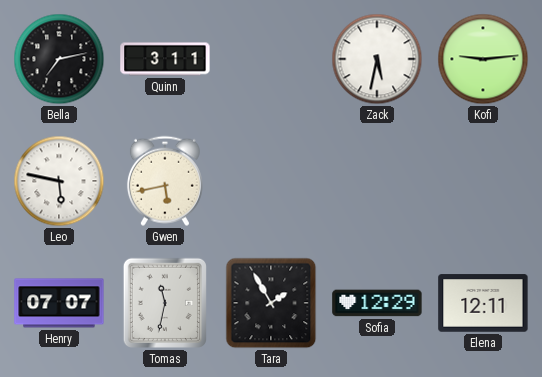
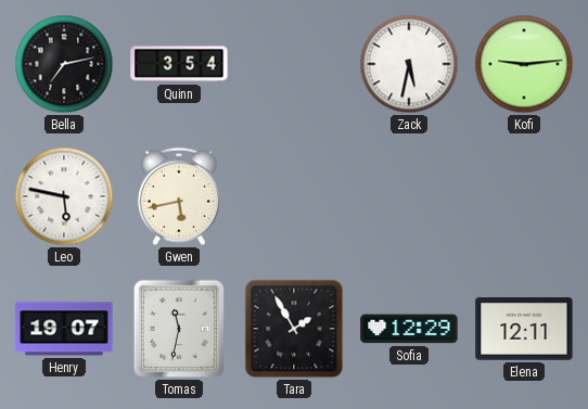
Quinn: 3:11 -> 3:54
Henry: 07:07 -> 19:07
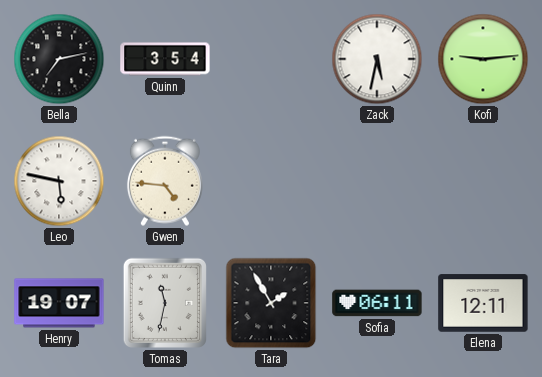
Gwen: 5:43 -> 4:46
Sofia: 12:29 -> 06:11
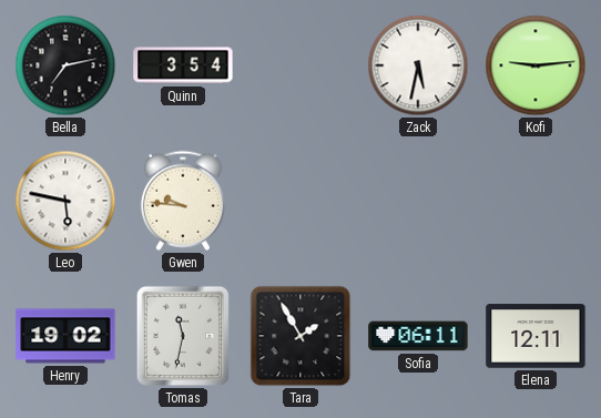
Gwen: 4:46 -> 9:46
Henry: 19:07 -> 19:02
